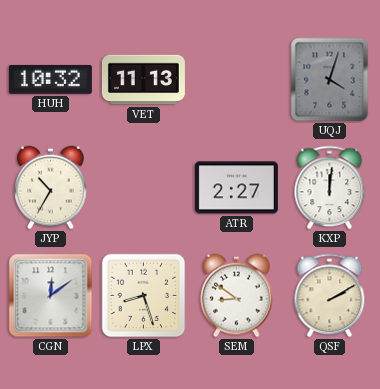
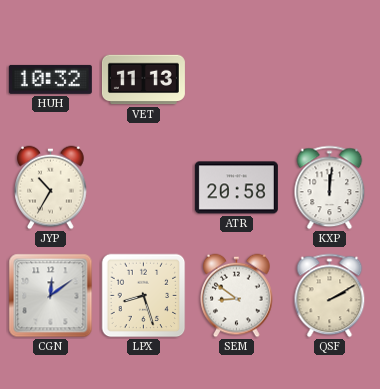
UQJ: 4:03 -> none
ATR: 2:27 -> 20:58
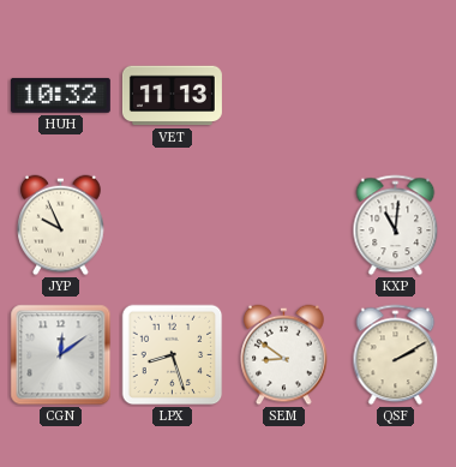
JYP: 10:35 -> 9:56
ATR: 20:58 -> none
KXP: 12:01 -> 11:01
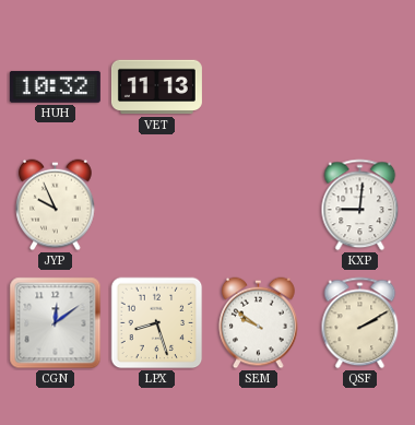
KXP: 11:01 -> 9:01
SEM: 8:51 -> 9:51
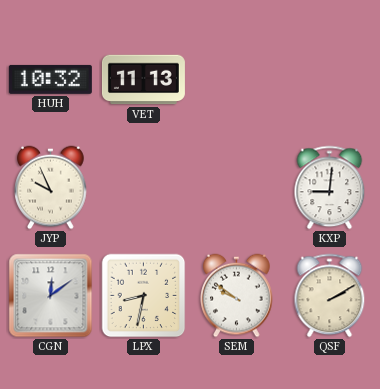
LPX: 8:27 -> 8:32
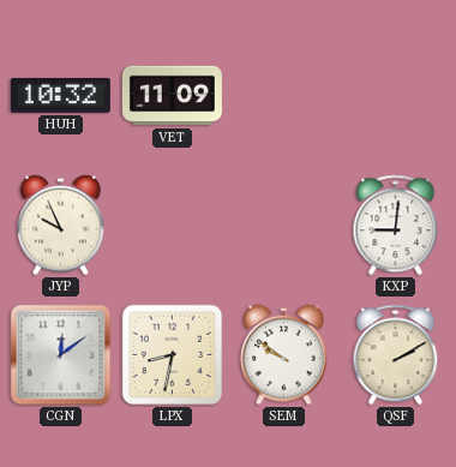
VET: 11:13 -> 11:09
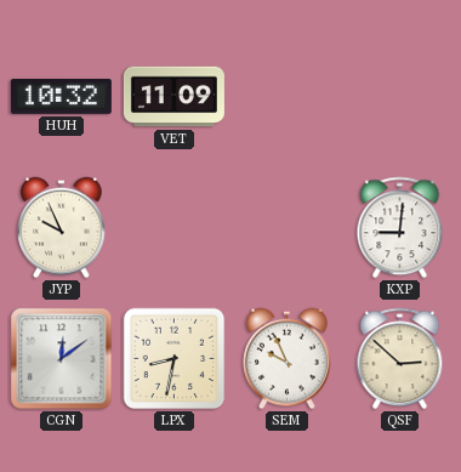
SEM: 9:51 -> 9:56
QSF: 2:10 -> 2:52
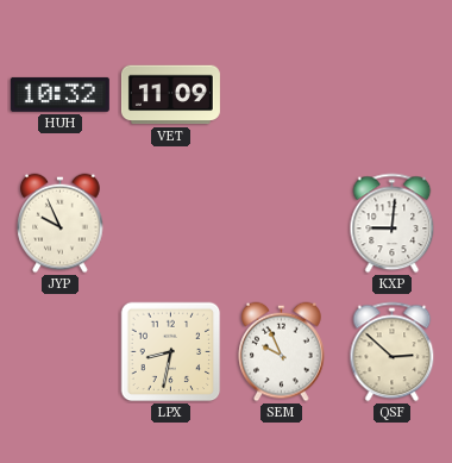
CGN: 12:09 -> none
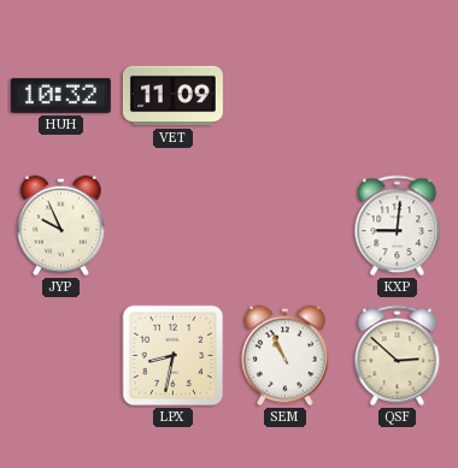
SEM: 9:56 -> 10:56
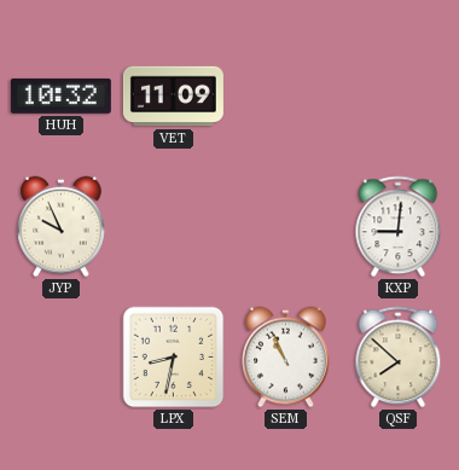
QSF: 2:52 -> 7:52
